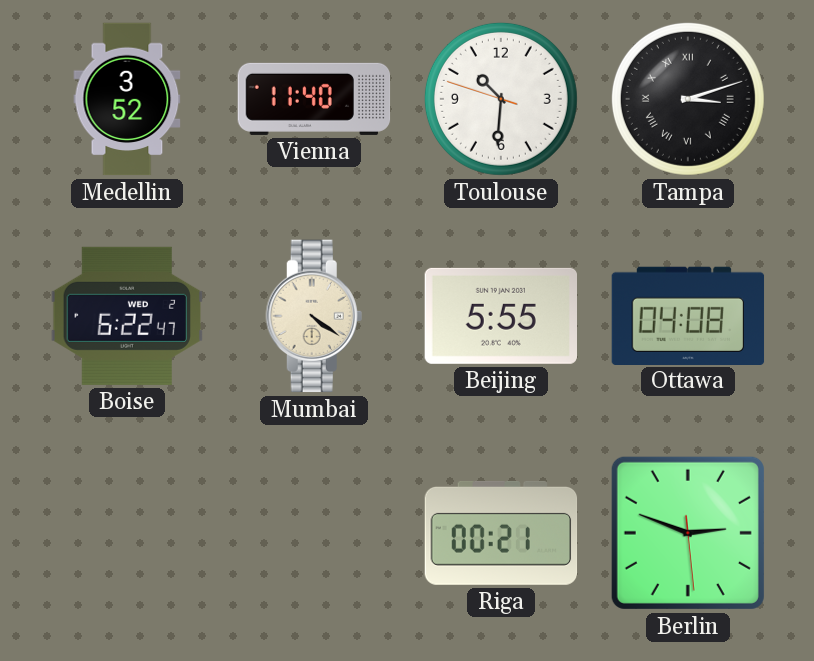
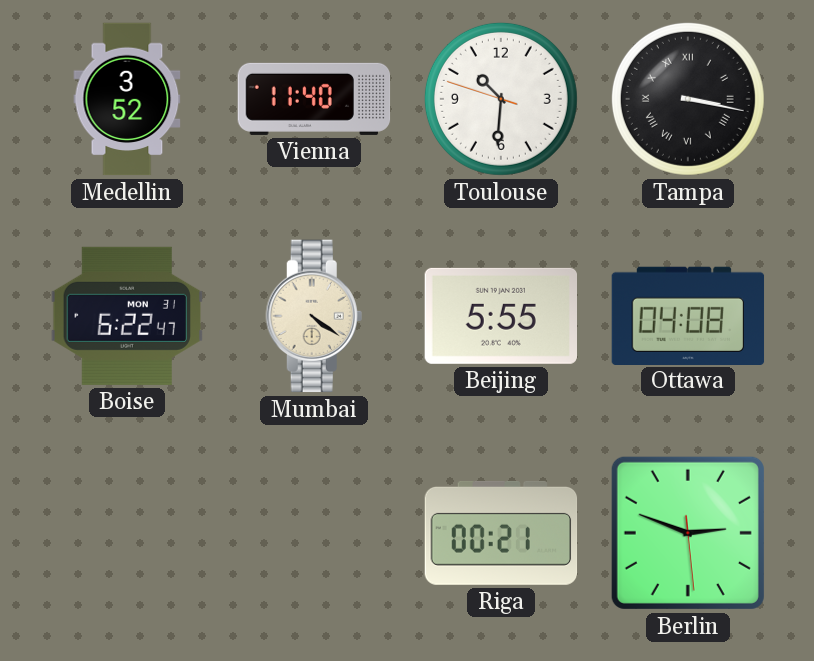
Tampa: 3:12 -> 3:17
Boise date: WED 2 -> MON 31
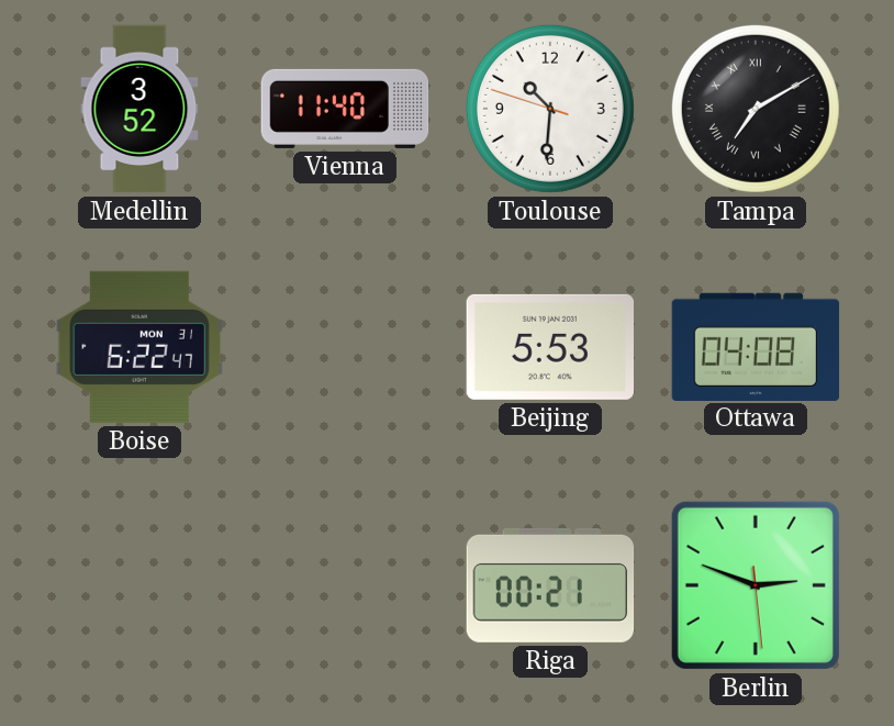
Tampa: 3:17 -> 7:10
Mumbai: 4:21 -> none
Beijing: 5:55 -> 5:53
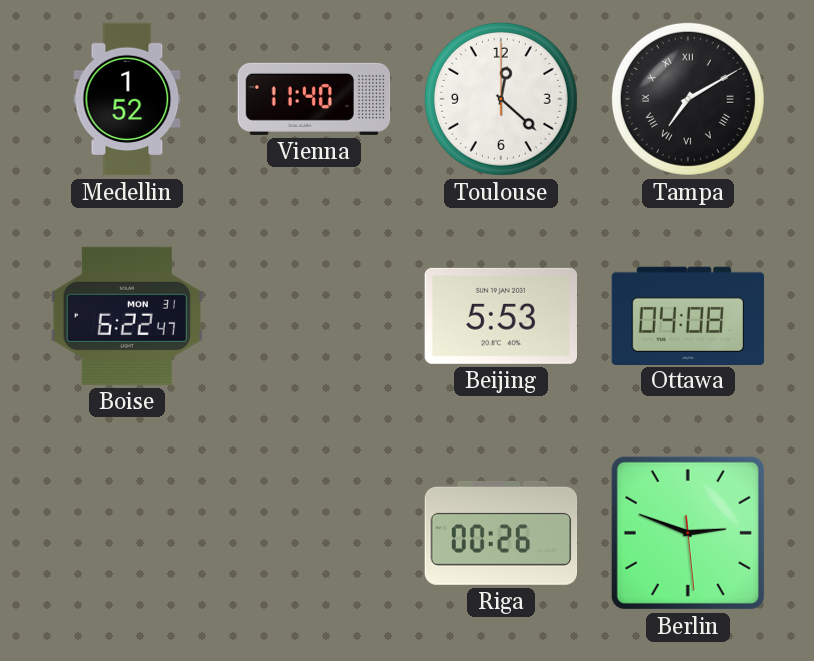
Medellin: 3:52 -> 1:52
Toulouse: 10:30 -> 12:22
Riga: 00:21 -> 00:26
